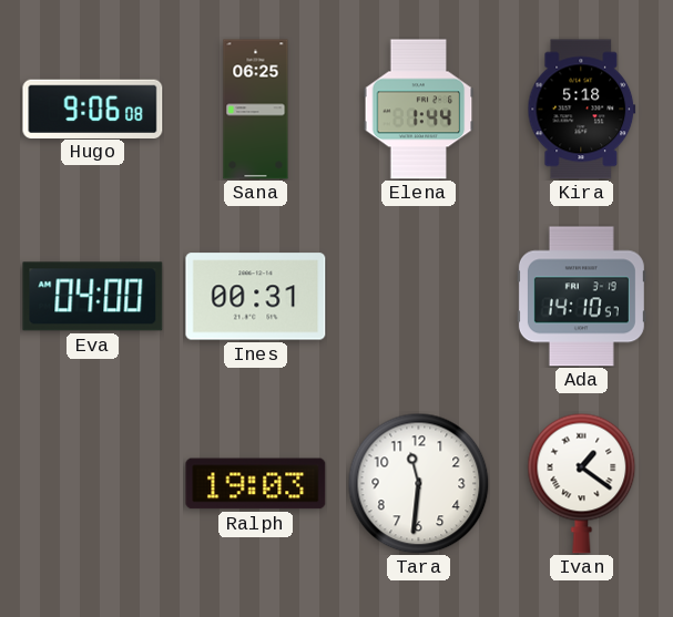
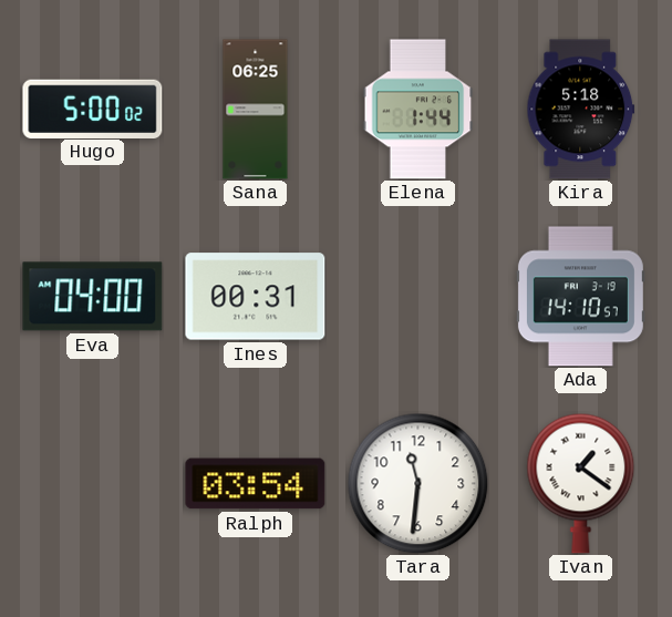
Hugo: 9:06 -> 5:00
Ralph: 19:03 -> 03:54
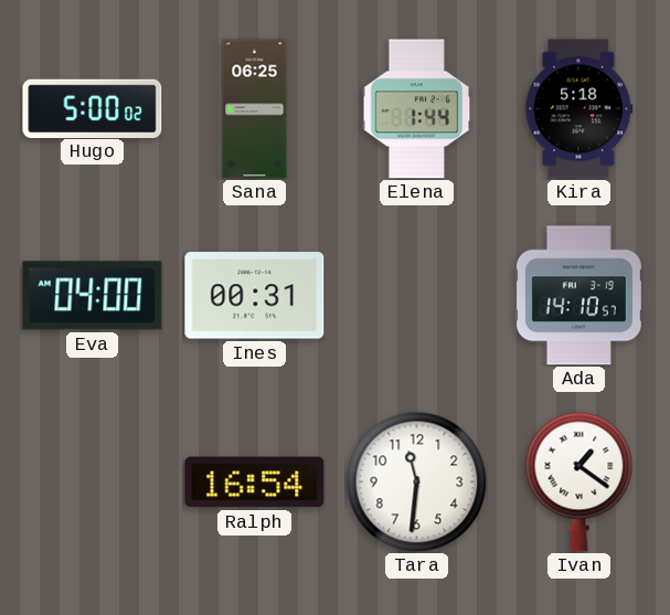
Ralph: 03:54 -> 16:54
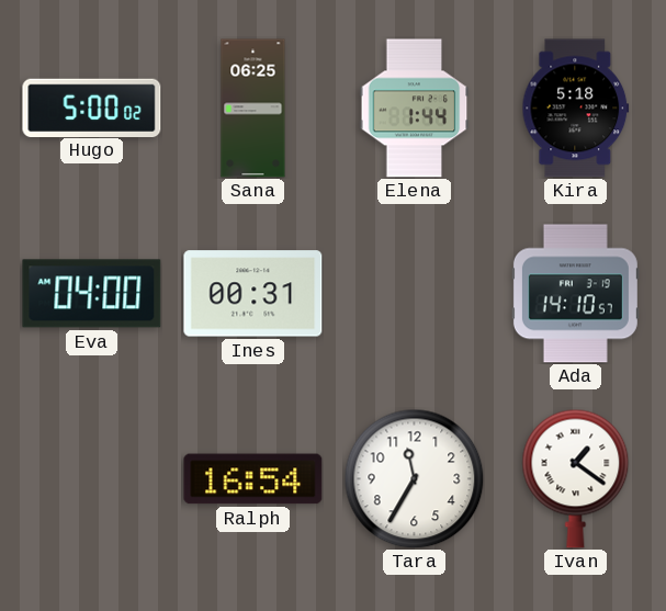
Tara: 11:31 -> 11:35
